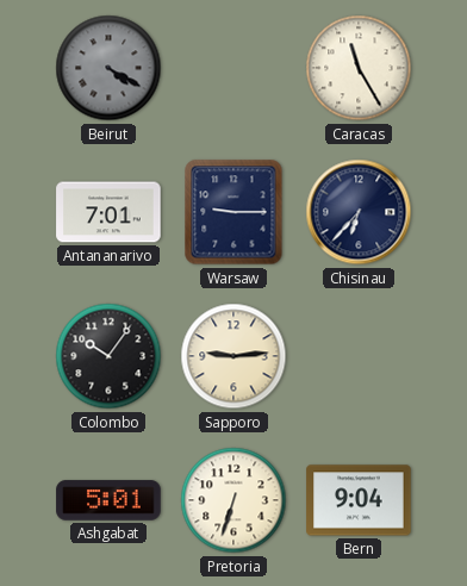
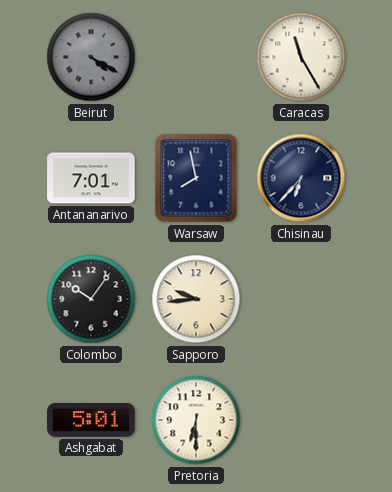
Warsaw: 9:15 -> 7:58
Sapporo: 9:14 -> 9:44
Pretoria: 6:33 -> 6:30
Bern: 9:04 -> none
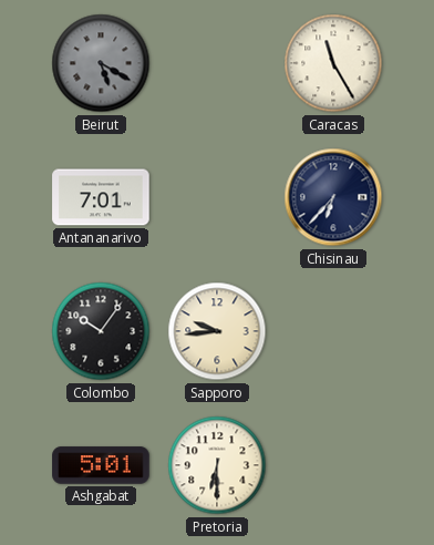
Beirut: 4:20 -> 5:20
Warsaw: 7:58 -> none
